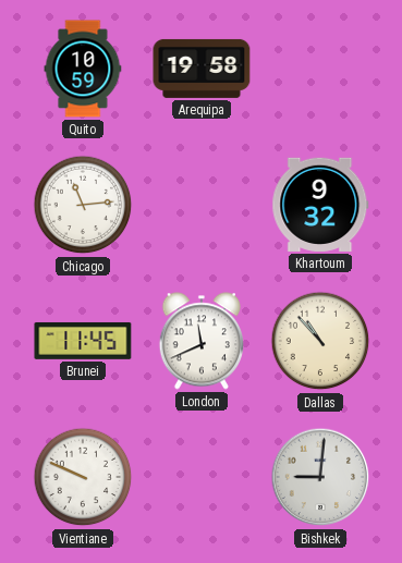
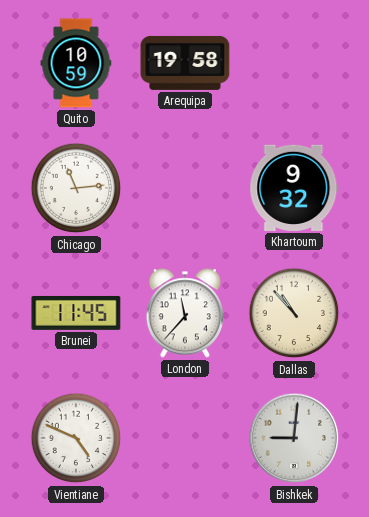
London: 11:41 -> 11:37
Vientiane: 9:49 -> 4:49
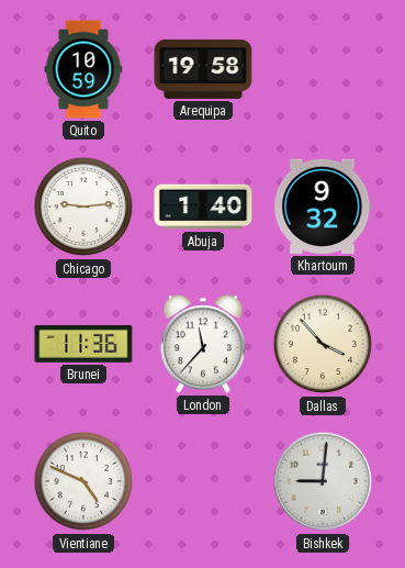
Chicago: 11:14 -> 9:14
Abuja: none -> 1:40
Brunei: 11:45 -> 11:36
Dallas: 10:53 -> 3:53
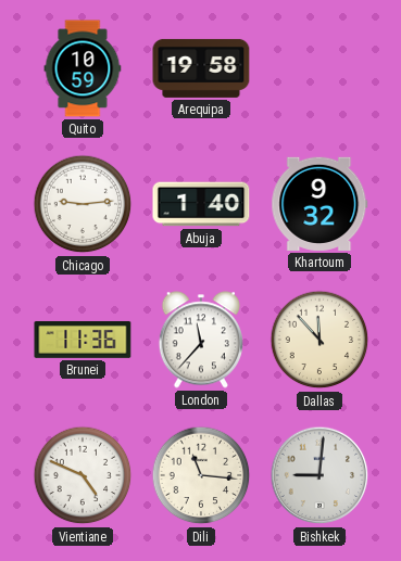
Dallas: 3:53 -> 11:53
Dili: none -> 11:16
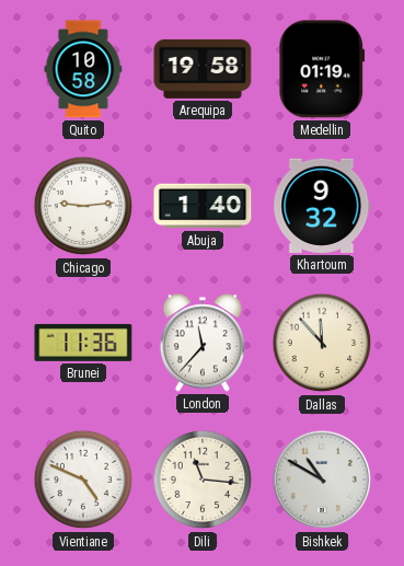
Quito: 10:59 -> 10:58
Medellin: none -> 01:19
Bishkek: 9:01 -> 10:50
